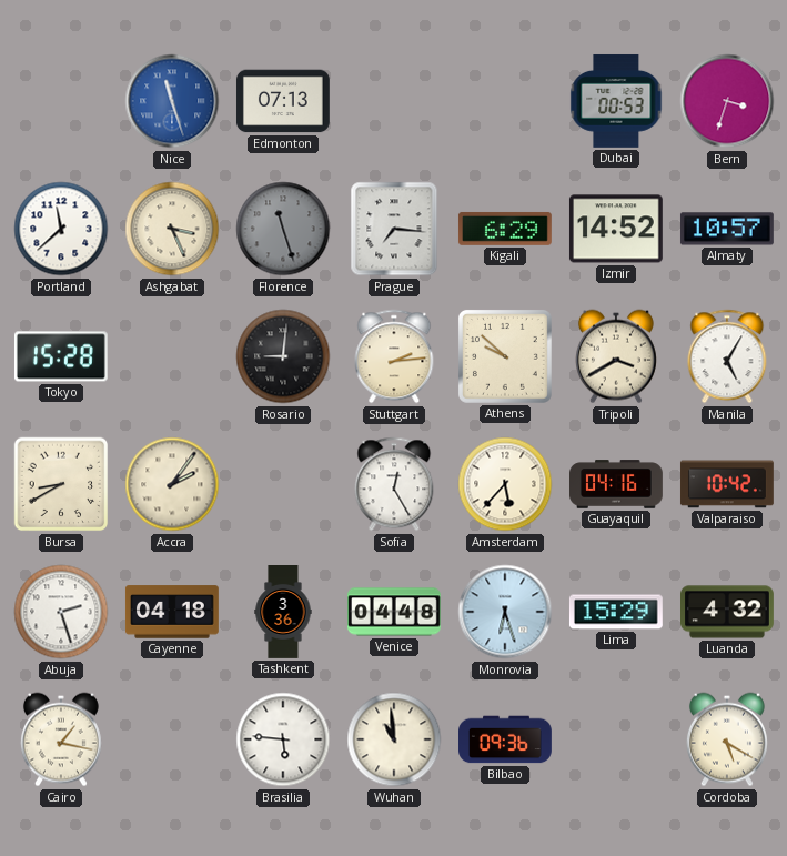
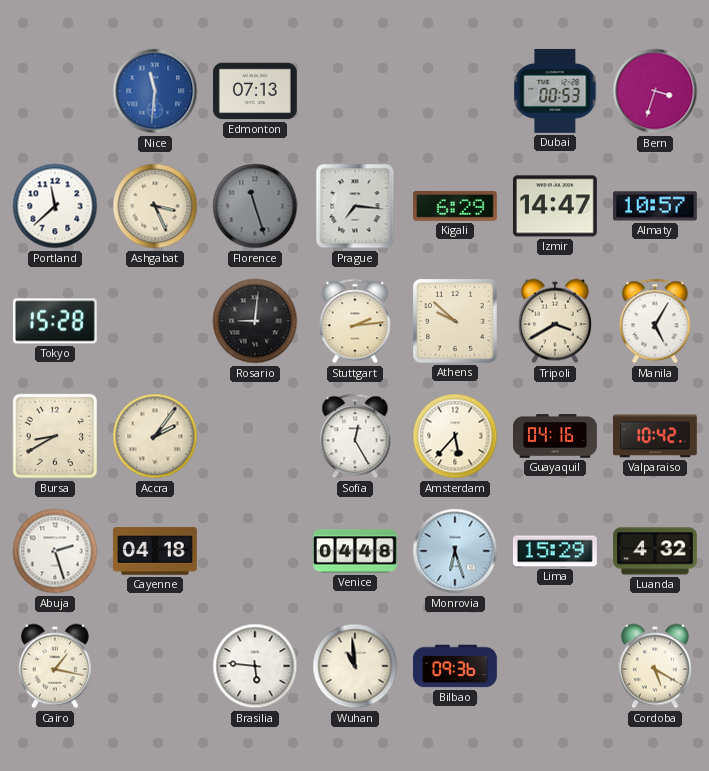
Nice: 11:27 -> 11:31
Izmir: 14:52 -> 14:47
Tashkent: 3:36 -> none
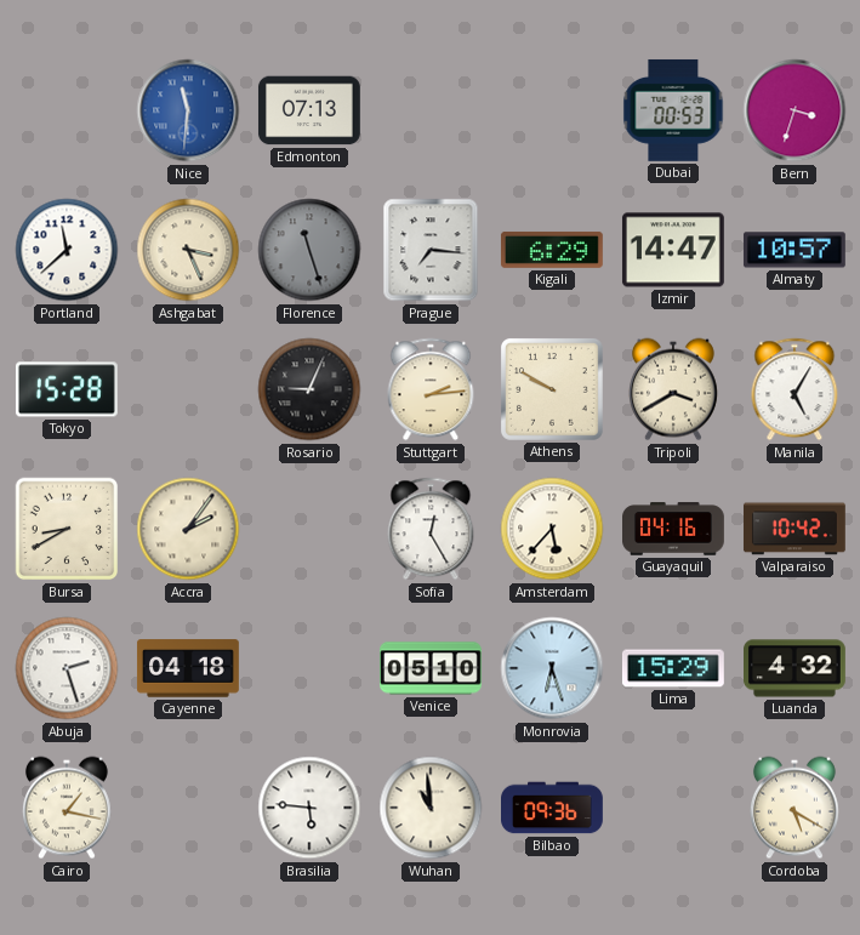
Rosario: 9:01 -> 9:04
Athens: 9:52 -> 9:50
Venice: 04:48 -> 05:10
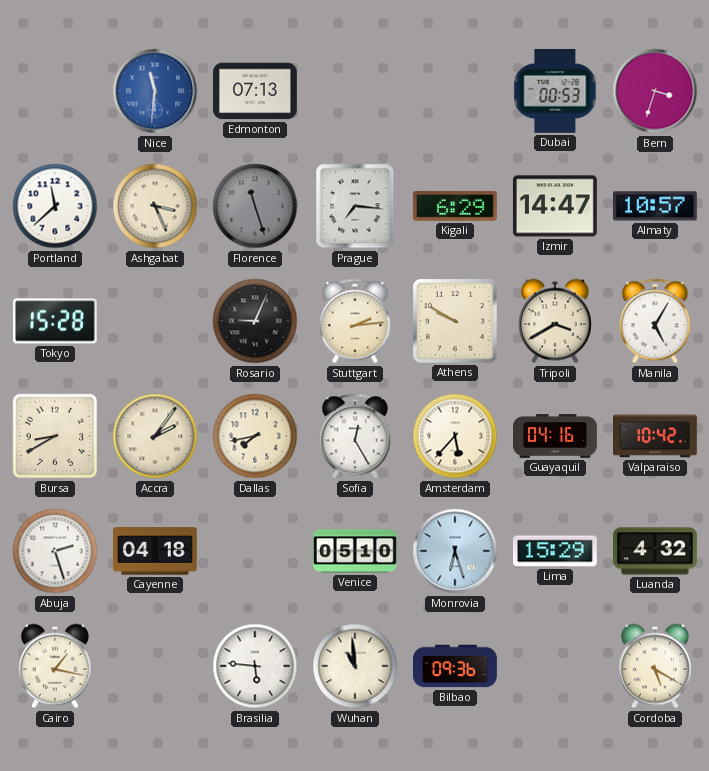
Dallas: none -> 7:43
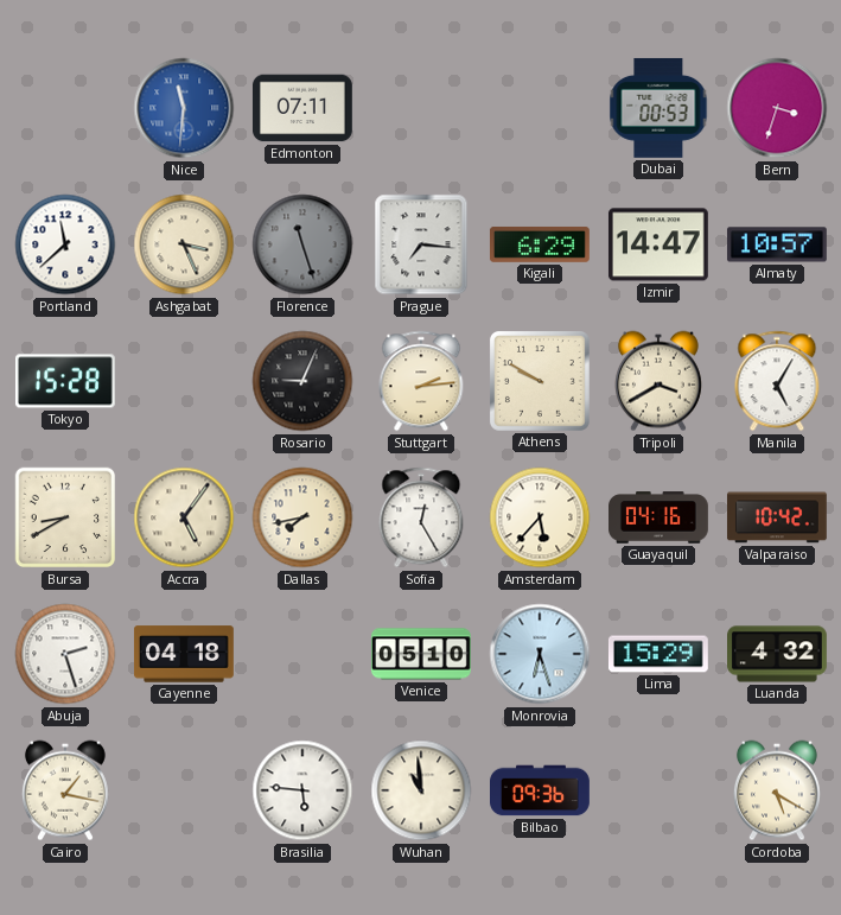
Edmonton: 07:13 -> 07:11
Accra: 2:06 -> 5:06
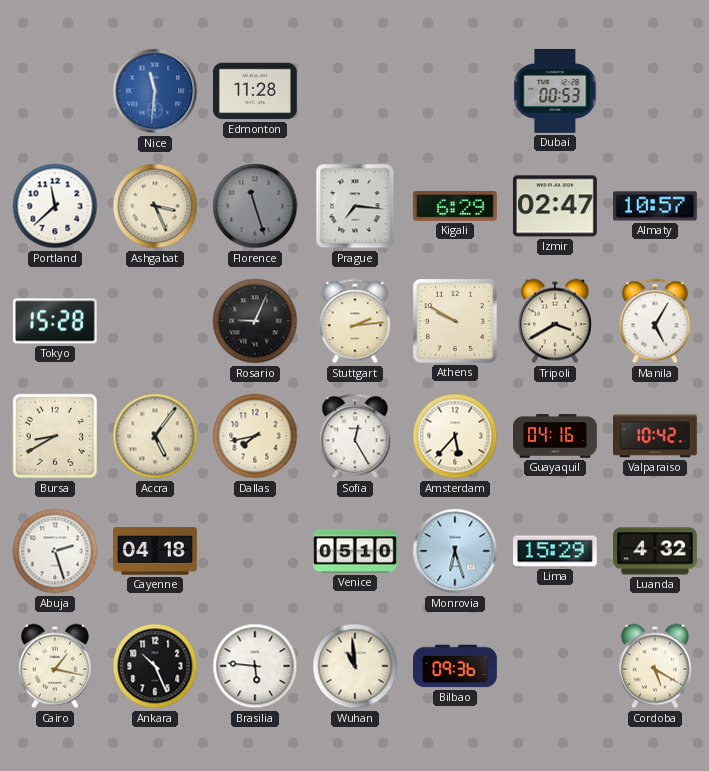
Edmonton: 07:11 -> 11:28
Bern: 3:33 -> none
Izmir: 14:47 -> 02:47
Ankara: none -> 10:26
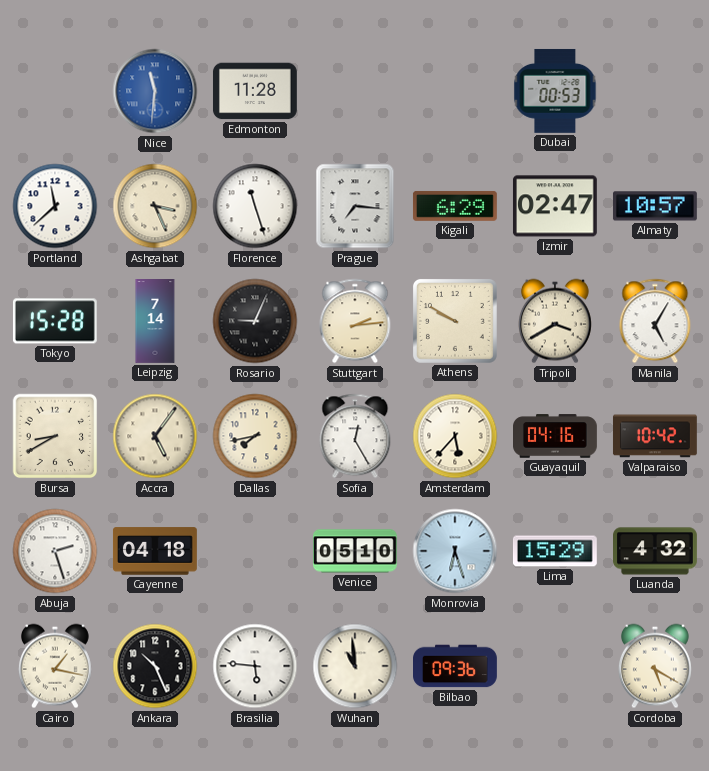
Florence dial: grey -> white
Leipzig: none -> 7:14
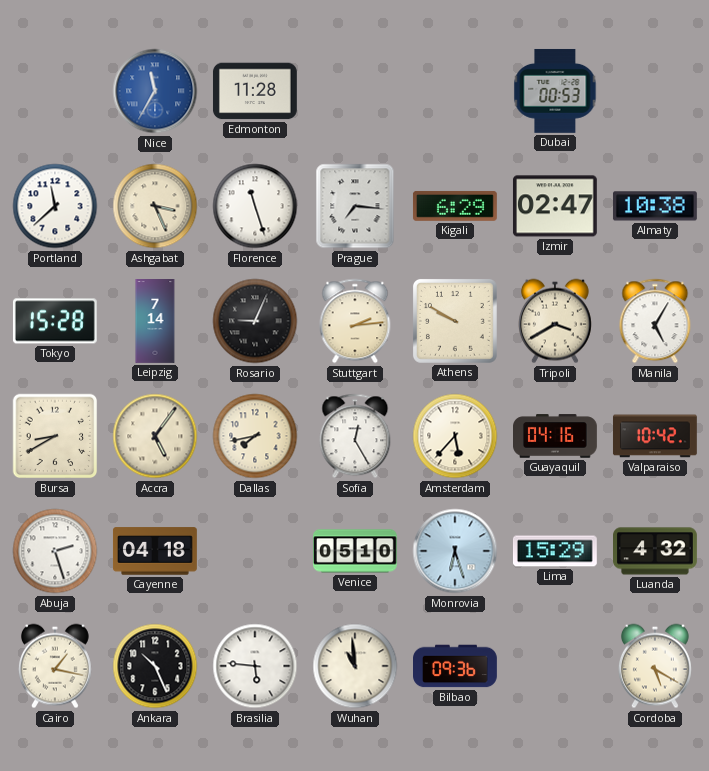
Nice: 11:31 -> 11:35
Almaty: 10:57 -> 10:38
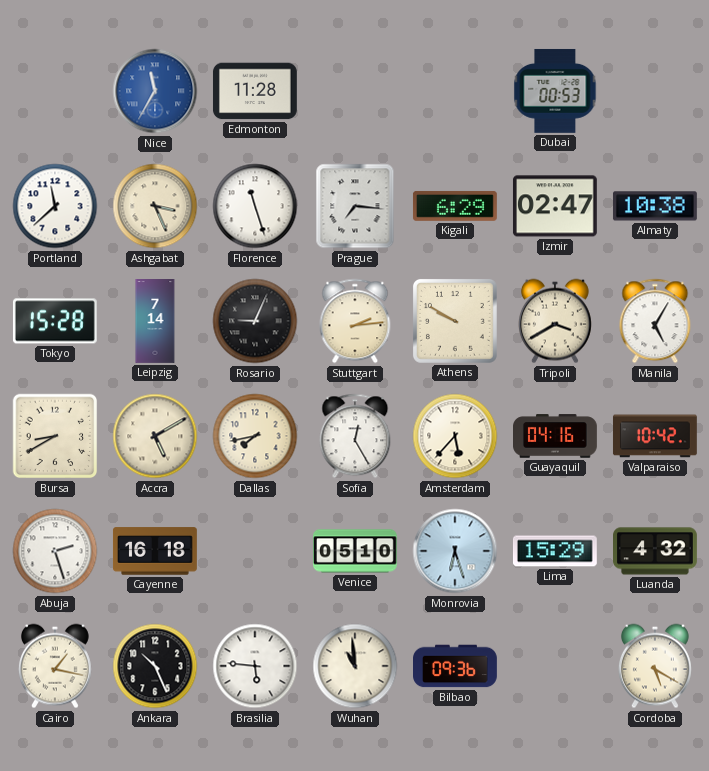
Accra: 5:06 -> 5:10
Cayenne: 04:18 -> 16:18
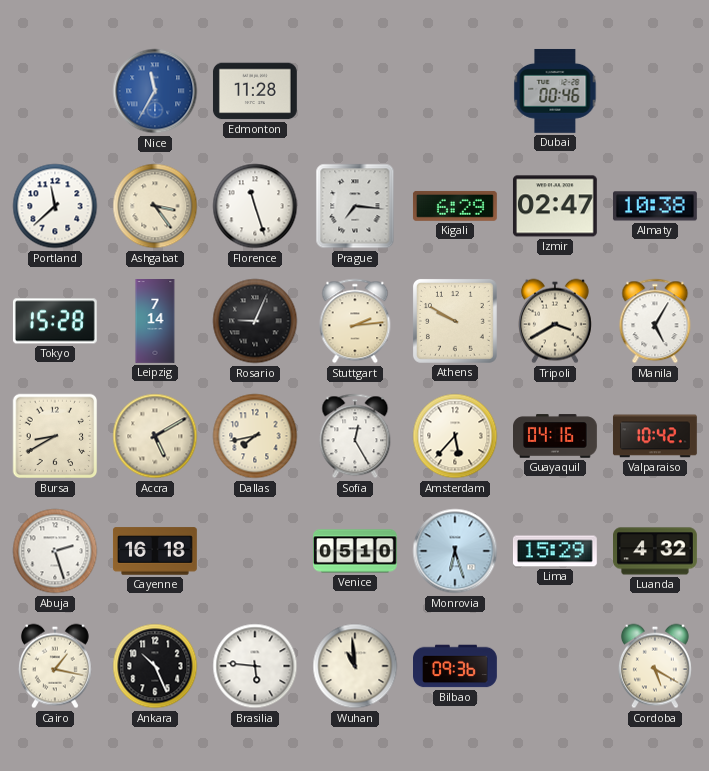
Dubai: 00:53 -> 00:46
Ashgabat: 3:26 -> 3:24
